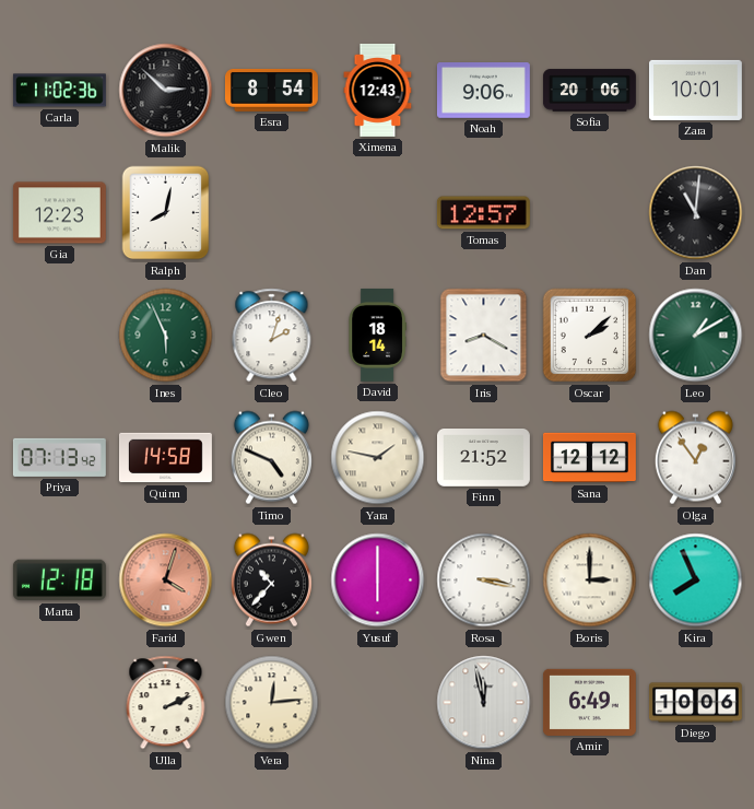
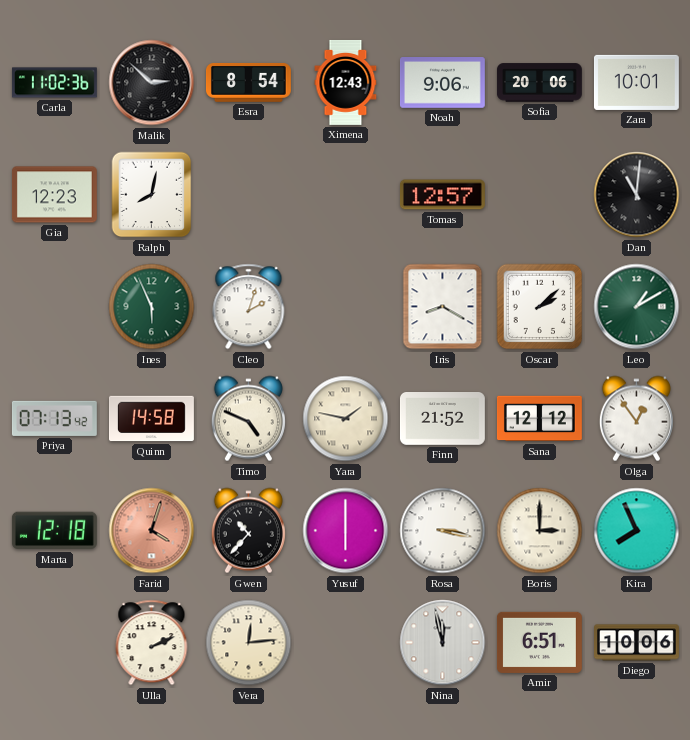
David: 18:14 -> none
Amir: 6:49 -> 6:51
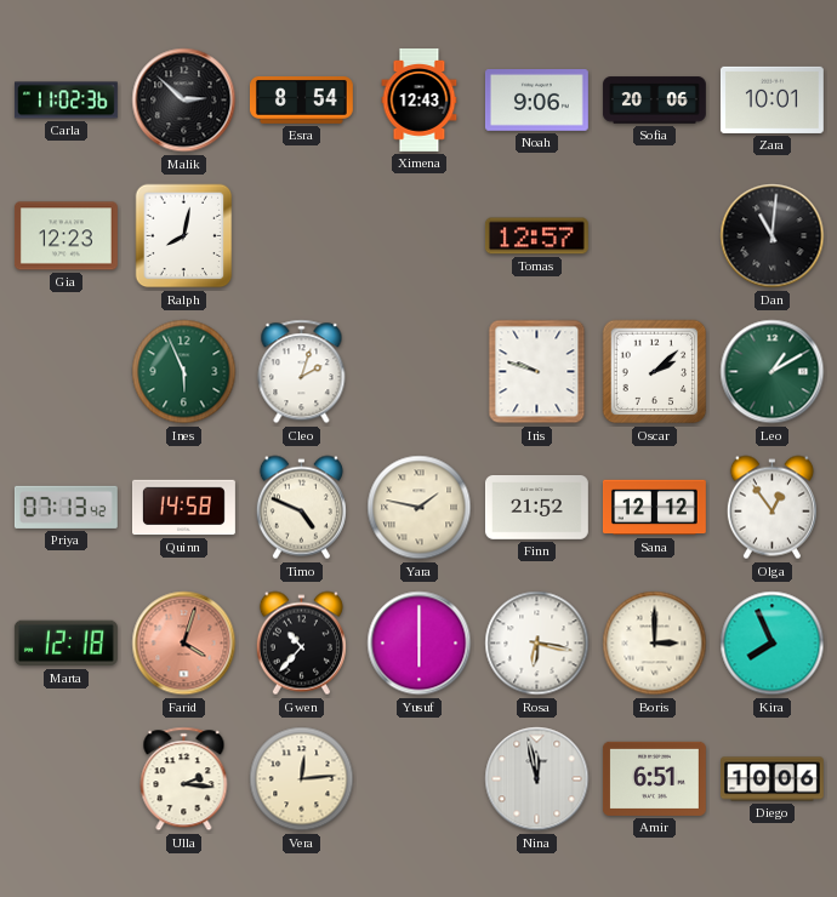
Iris: 8:20 -> 9:48
Rosa: 3:17 -> 6:17
Ulla: 2:11 -> 2:16
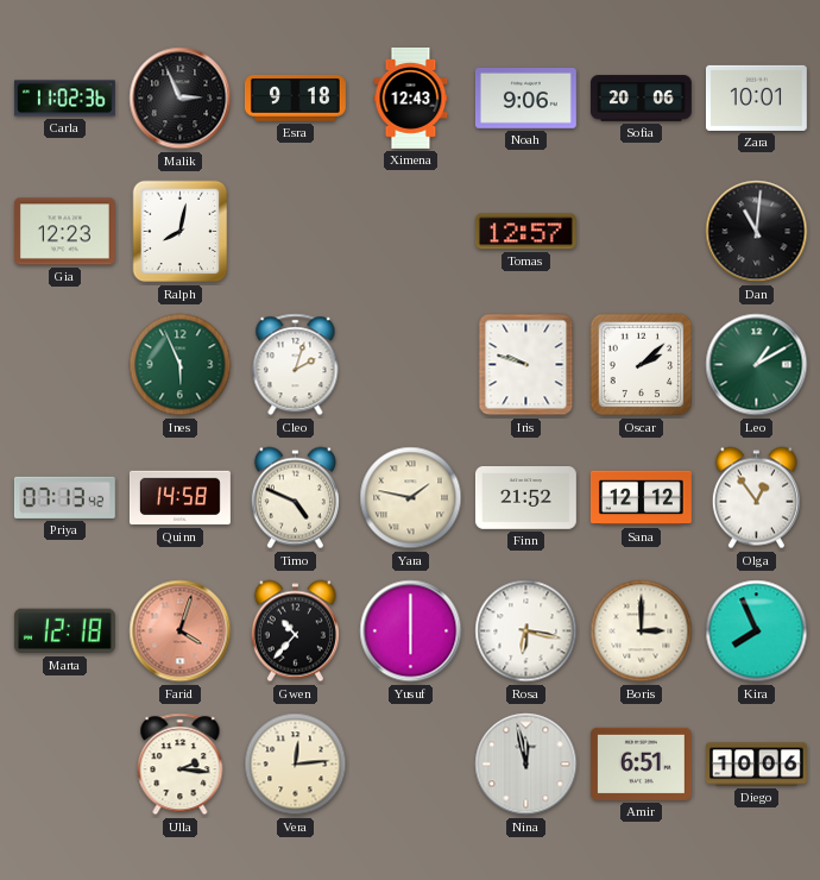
Malik: 2:52 -> 2:56
Esra: 8:54 -> 9:18
